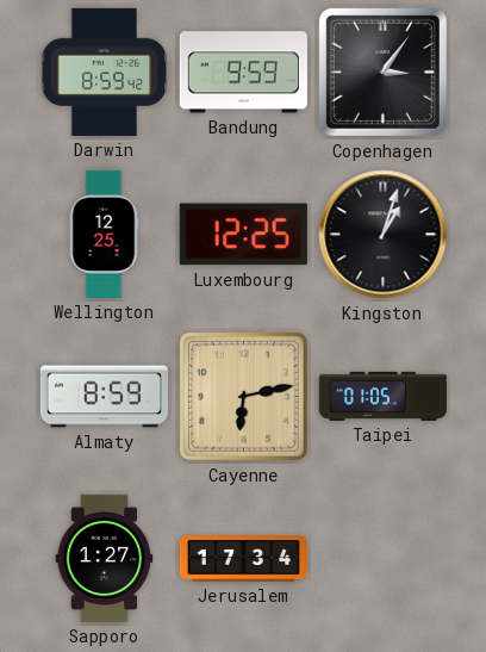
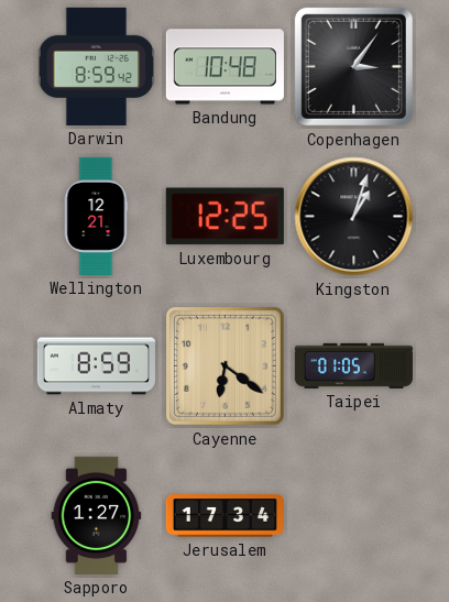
Bandung: 9:59 -> 10:48
Wellington: 12:25 -> 12:21
Cayenne: 6:13 -> 6:21
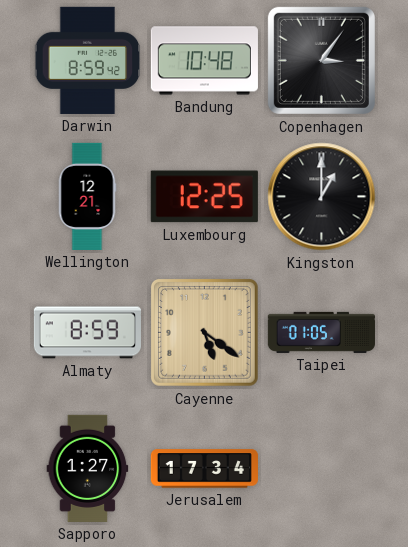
Kingston: 1:03 -> 1:00
Cayenne: 6:21 -> 5:21
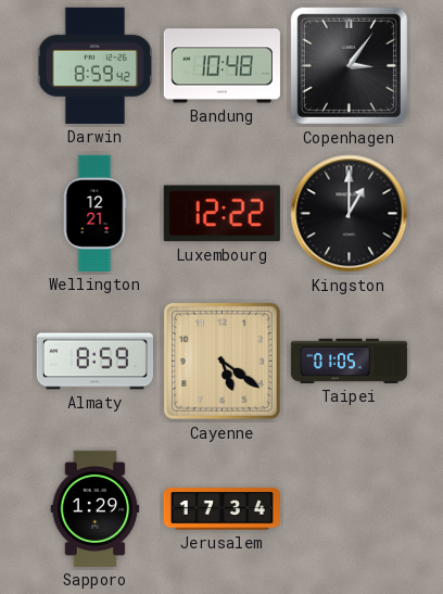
Luxembourg: 12:25 -> 12:22
Sapporo: 1:27 -> 1:29
